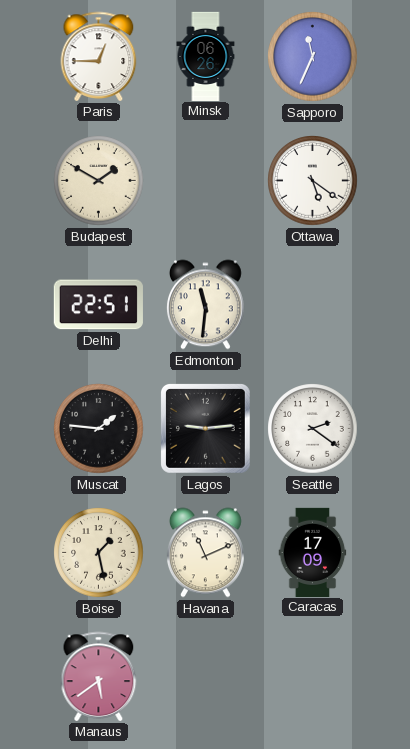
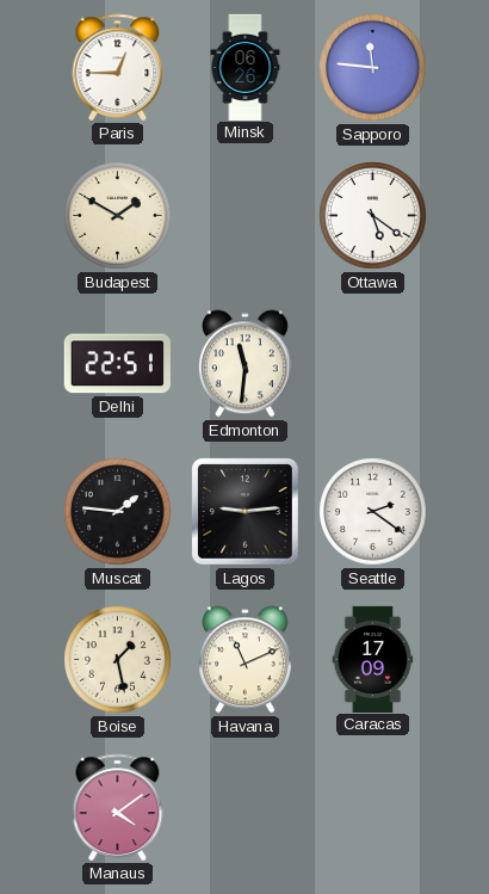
Sapporo: 11:34 -> 11:46
Manaus: 5:39 -> 4:09
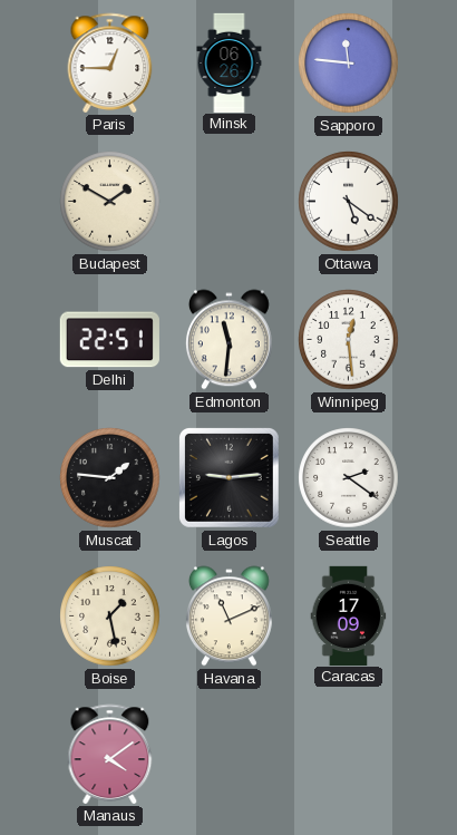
Winnipeg: none -> 12:29
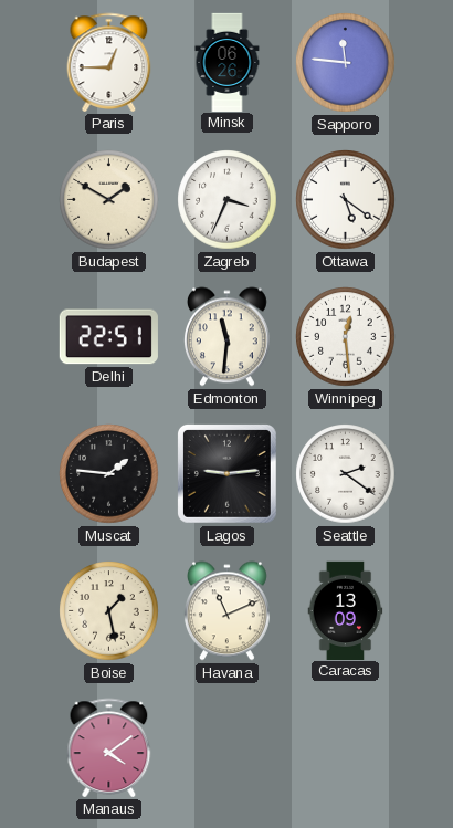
Zagreb: none -> 3:34
Caracas: 17:09 -> 13:09
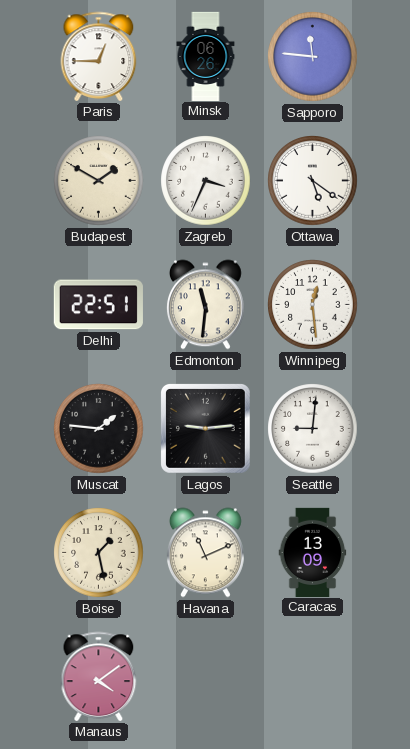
Seattle: 2:21 -> 9:01
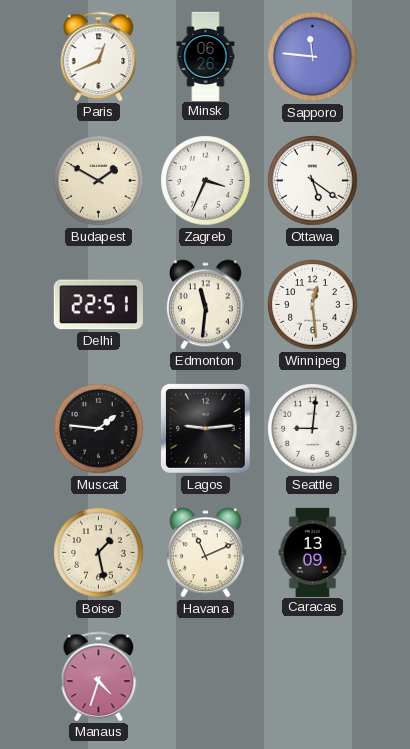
Paris: 12:45 -> 12:41
Manaus: 4:09 -> 4:33
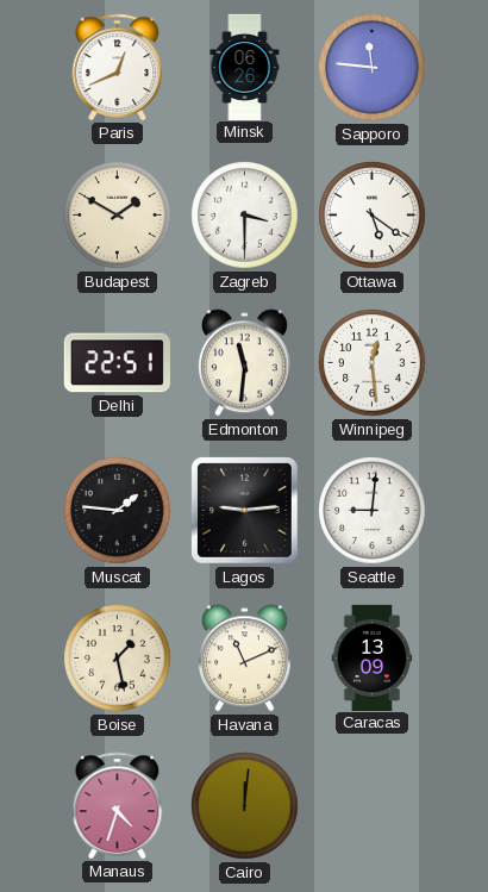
Zagreb: 3:34 -> 3:30
Cairo: none -> 12:01
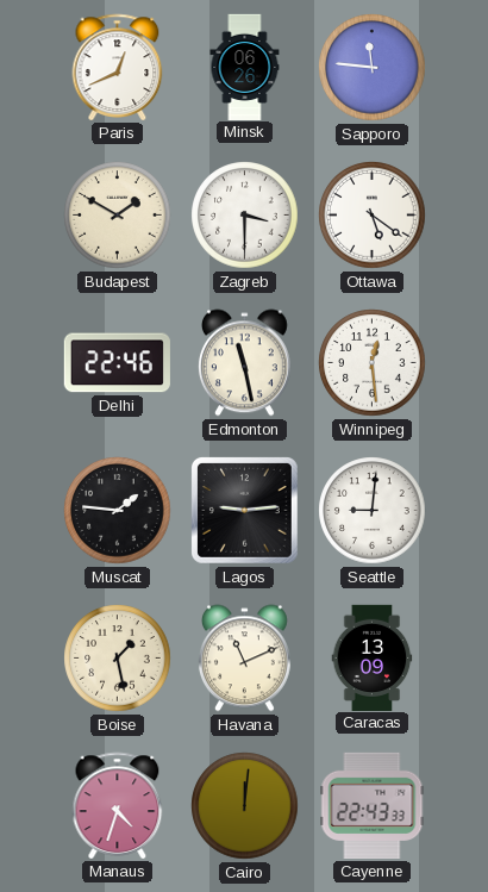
Delhi: 22:51 -> 22:46
Edmonton: 11:31 -> 11:28
Cayenne: none -> 22:43
